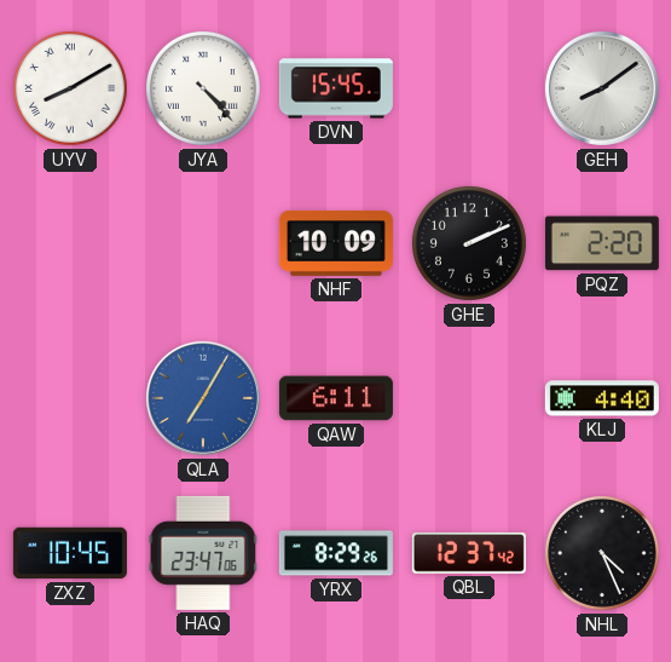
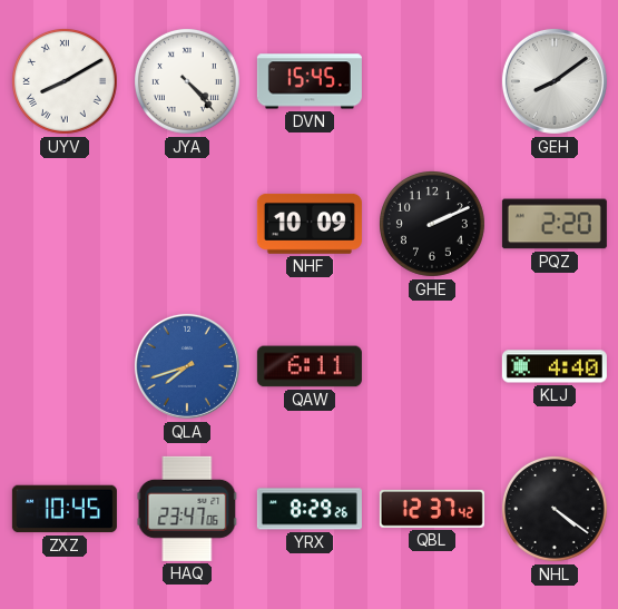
QLA: 7:05 -> 7:42
NHL: 4:26 -> 4:21
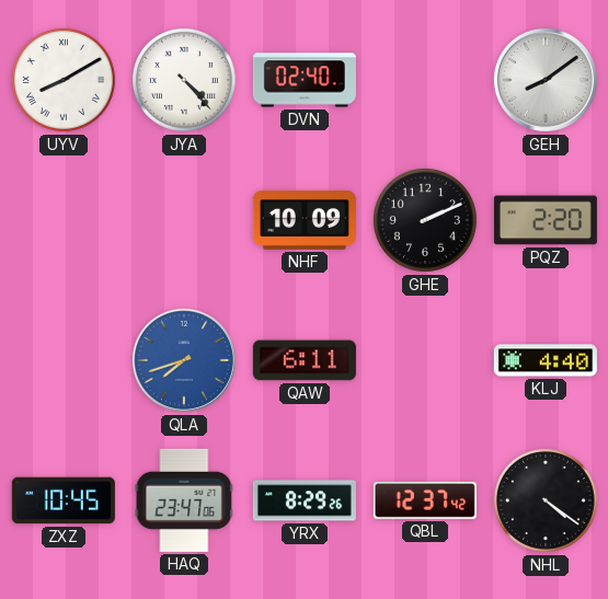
DVN: 15:45 -> 02:40
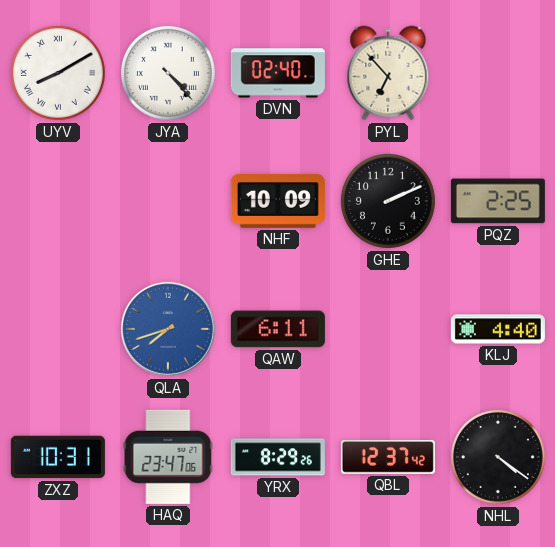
PYL: none -> 6:53
GEH: 8:09 -> none
PQZ: 2:20 -> 2:25
ZXZ: 10:45 -> 10:31
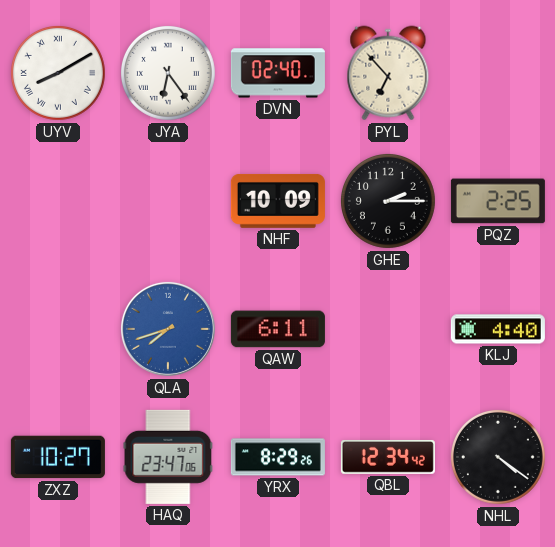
JYA: 4:23 -> 6:24
GHE: 2:11 -> 2:15
ZXZ: 10:31 -> 10:27
QBL: 12:37 -> 12:34
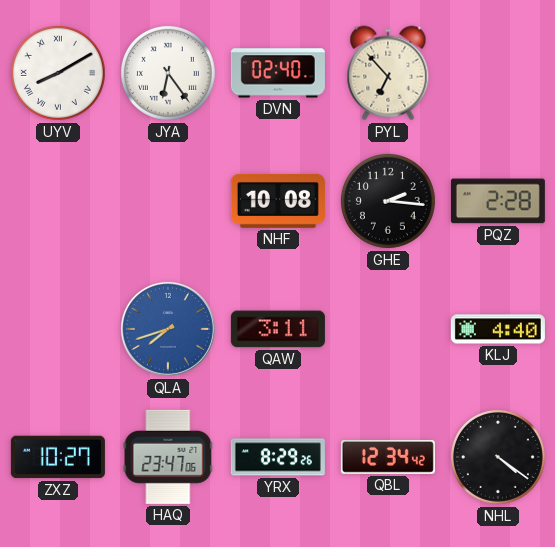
NHF: 10:09 -> 10:08
GHE: 2:15 -> 2:16
PQZ: 2:25 -> 2:28
QAW: 6:11 -> 3:11
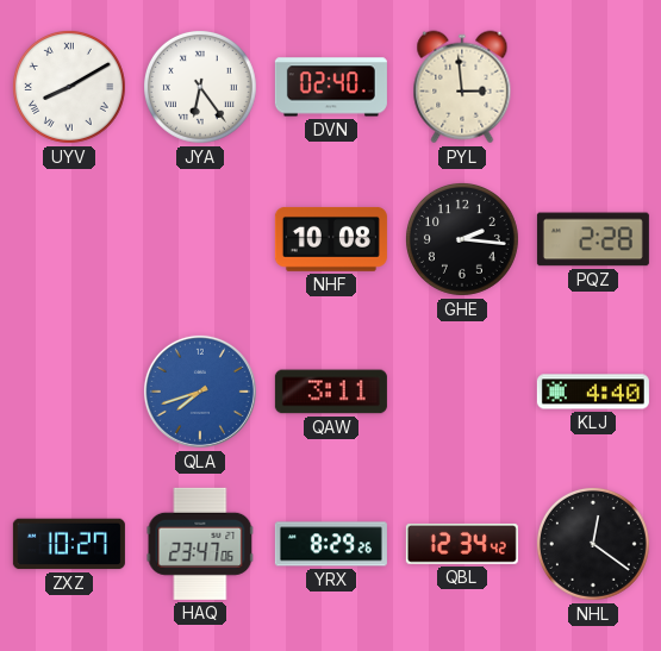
PYL: 6:53 -> 2:59
NHL: 4:21 -> 12:21
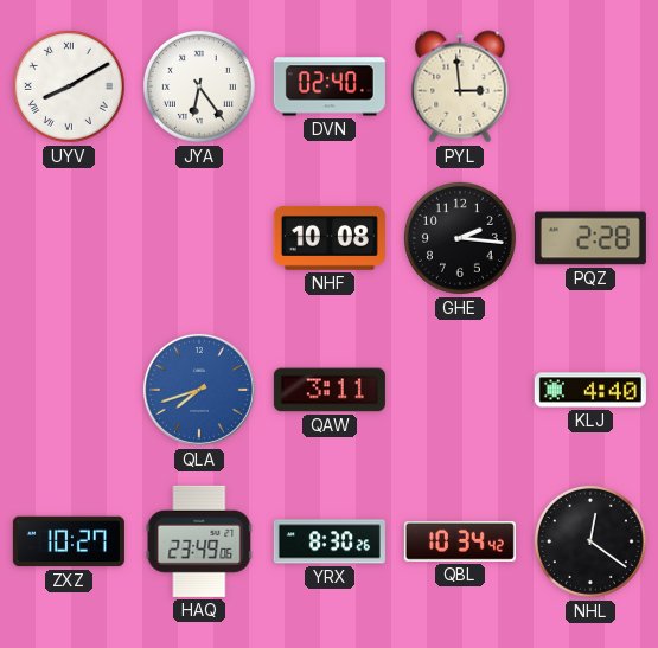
HAQ: 23:47 -> 23:49
YRX: 8:29 -> 8:30
QBL: 12:34 -> 10:34
